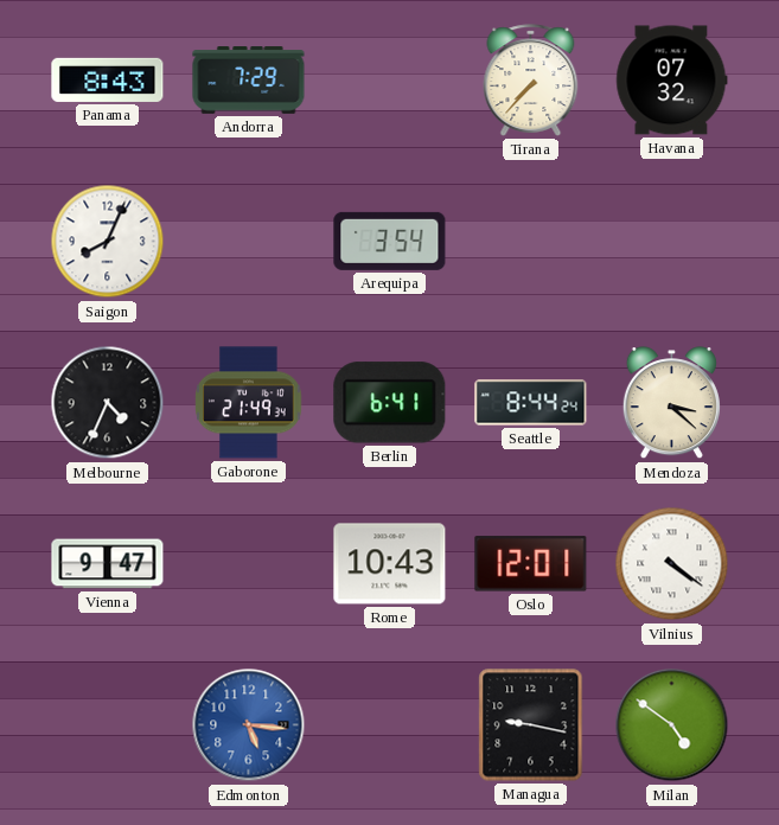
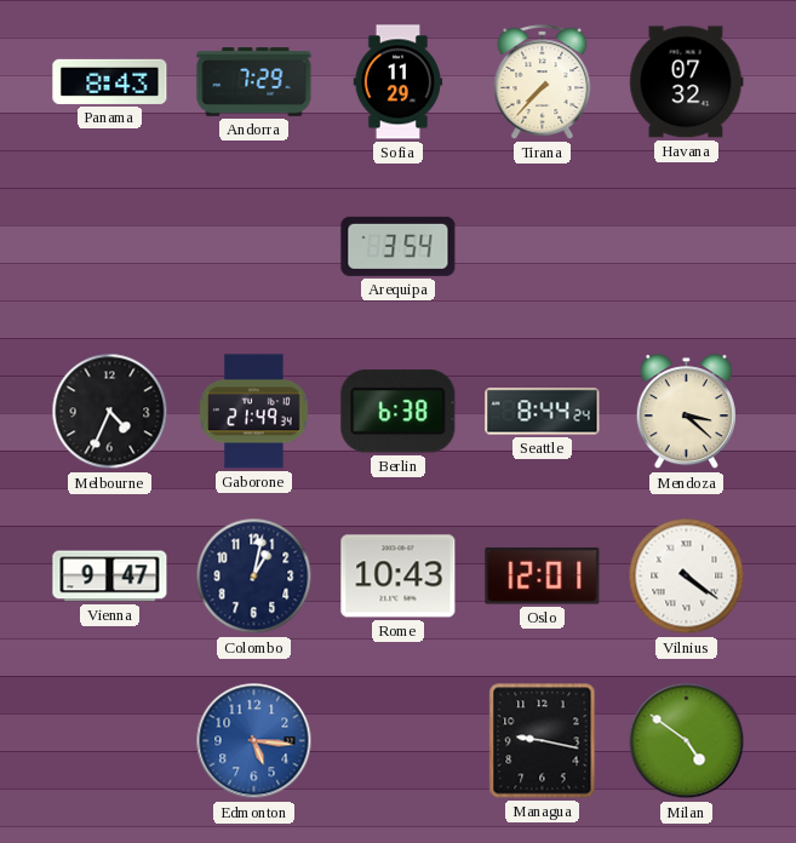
Sofia: none -> 11:29
Saigon: 8:04 -> none
Berlin: 6:41 -> 6:38
Colombo: none -> 1:02
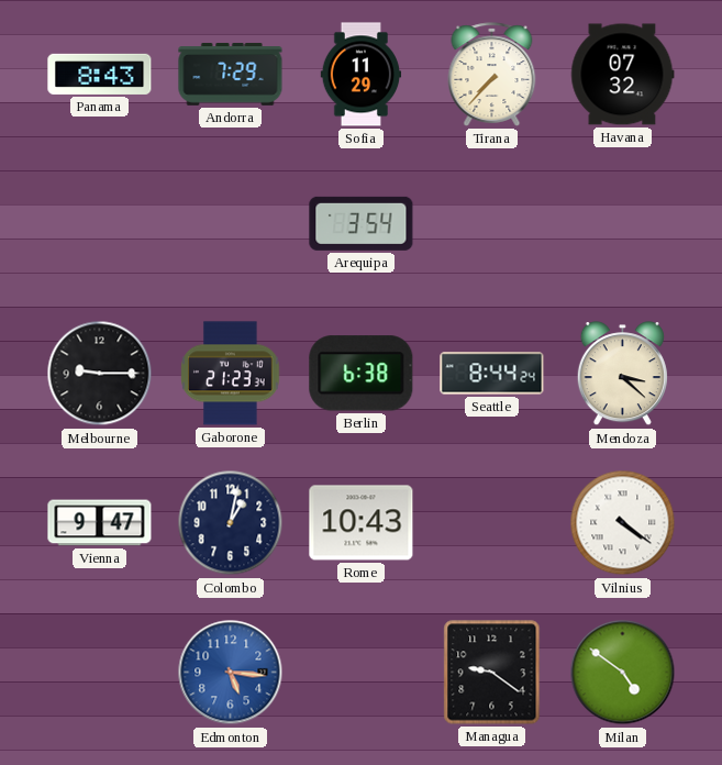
Melbourne: 4:34 -> 9:15
Gaborone: 21:49 -> 21:23
Oslo: 12:01 -> none
Managua: 9:17 -> 9:21
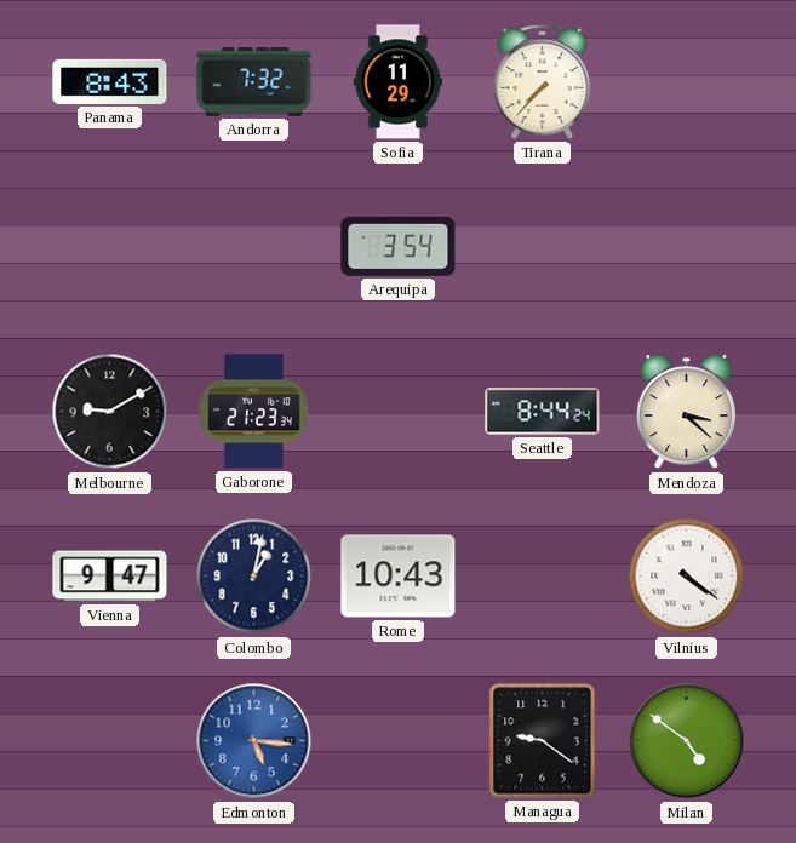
Andorra: 7:29 -> 7:32
Havana: 07:32 -> none
Melbourne: 9:15 -> 9:10
Berlin: 6:38 -> none
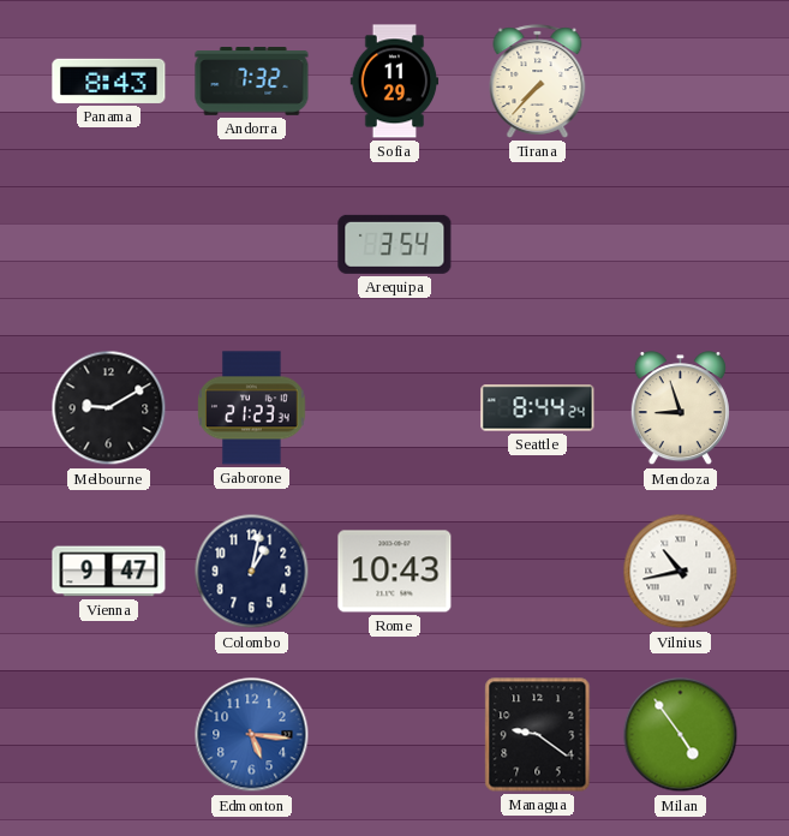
Mendoza: 3:22 -> 8:57
Vilnius: 4:21 -> 10:43
Milan: 4:51 -> 4:54
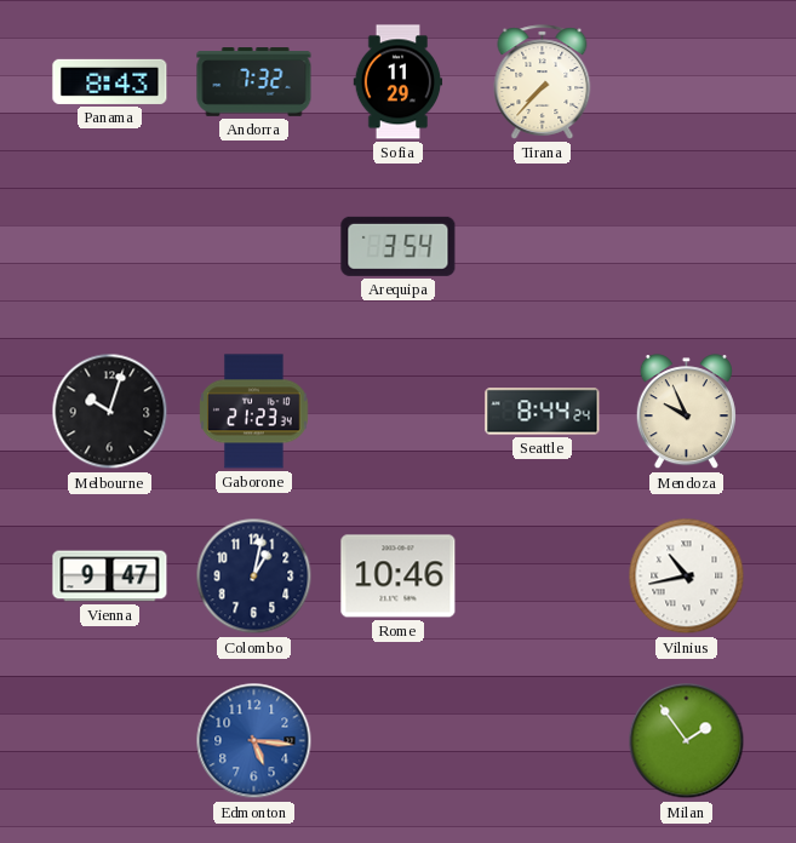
Melbourne: 9:10 -> 10:03
Mendoza: 8:57 -> 9:56
Rome: 10:43 -> 10:46
Managua: 9:21 -> none
Milan: 4:54 -> 1:54
